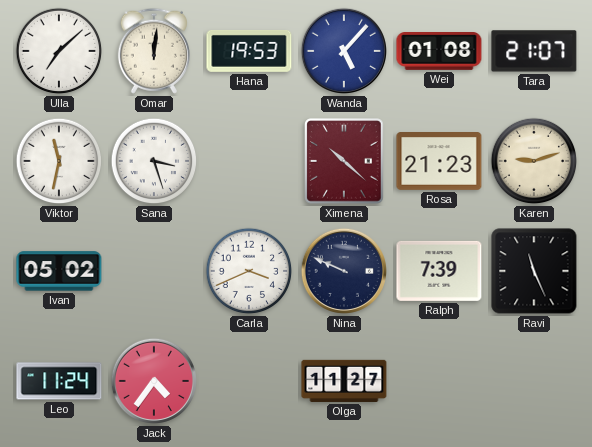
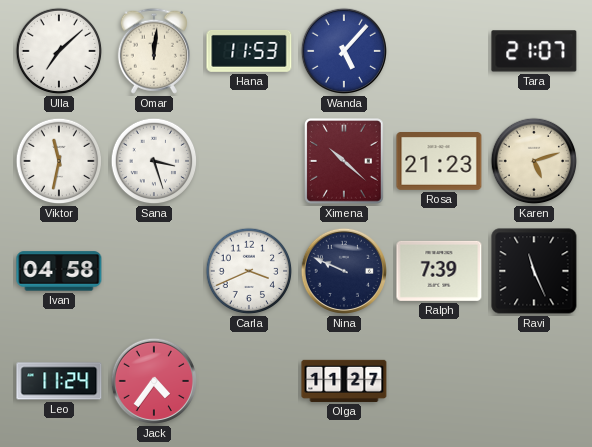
Hana: 19:53 -> 11:53
Wei: 01:08 -> none
Karen: 9:12 -> 5:12
Ivan: 05:02 -> 04:58
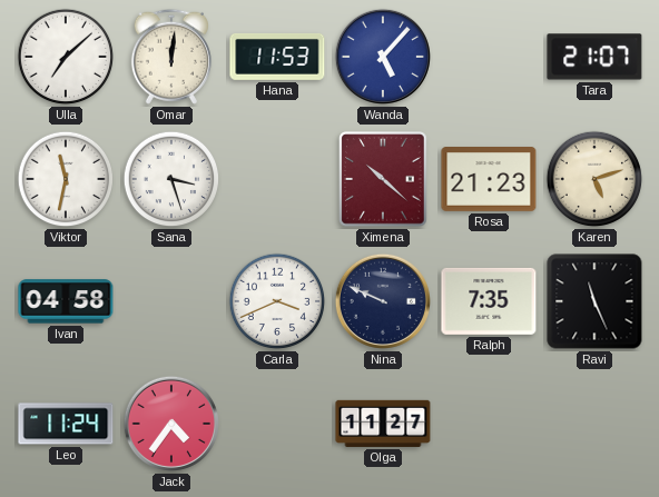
Ralph: 7:39 -> 7:35
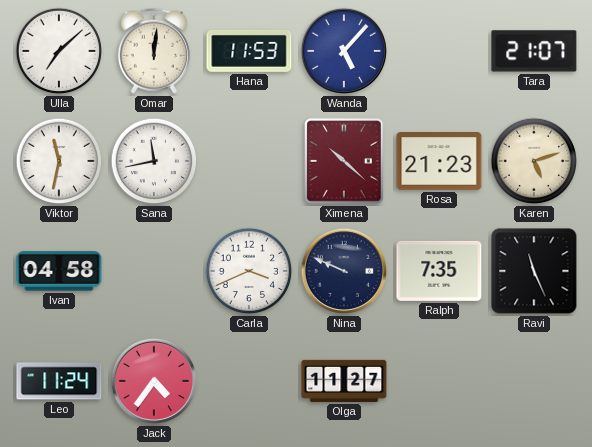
Sana: 3:27 -> 11:43
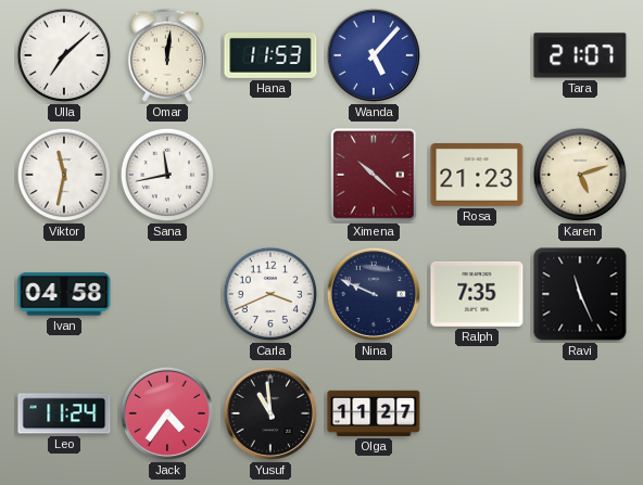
Yusuf: none -> 10:59
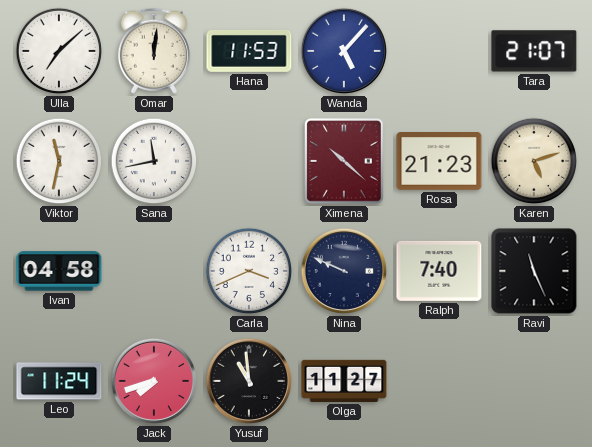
Ralph: 7:35 -> 7:40
Jack: 4:36 -> 7:42
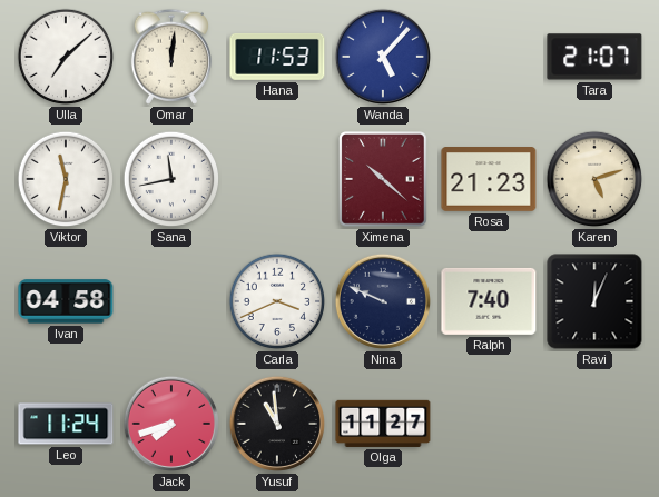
Ravi: 11:26 -> 12:04
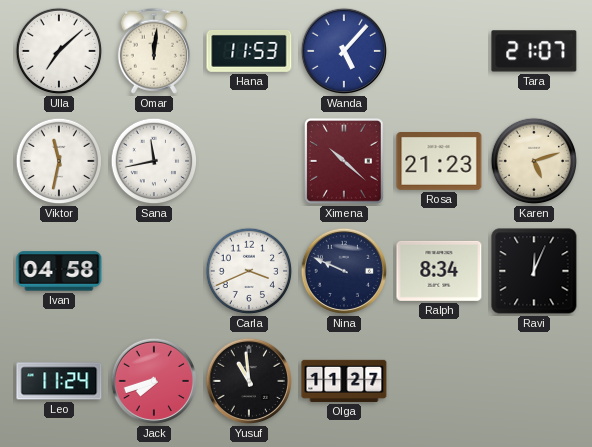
Ralph: 7:40 -> 8:34
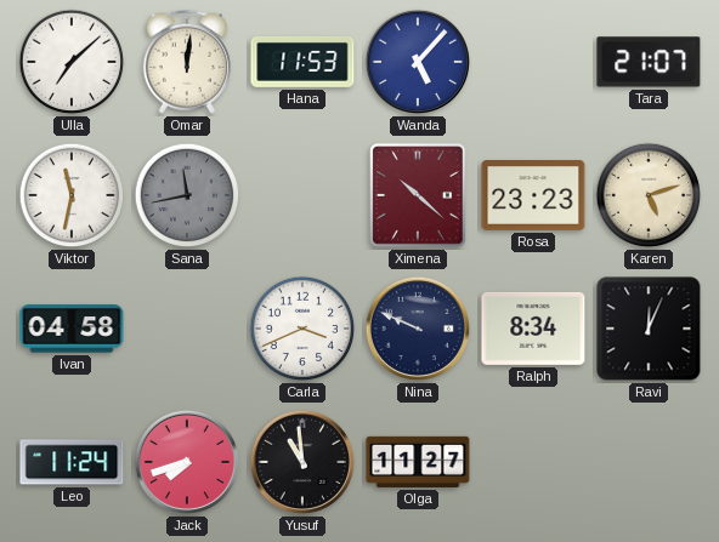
Sana dial: white -> grey
Rosa: 21:23 -> 23:23
